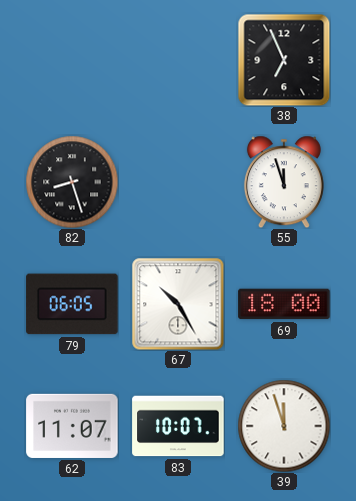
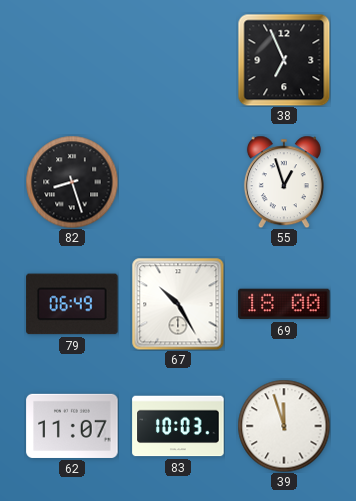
55: 11:57 -> 12:57
79: 06:05 -> 06:49
83: 10:07 -> 10:03
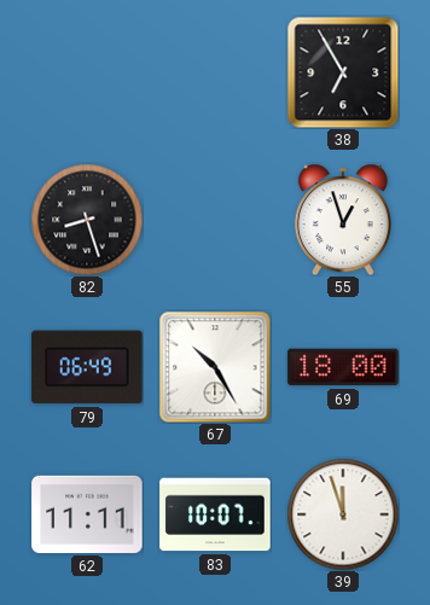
38: 6:56 -> 6:55
62: 11:07 -> 11:11
83: 10:03 -> 10:07
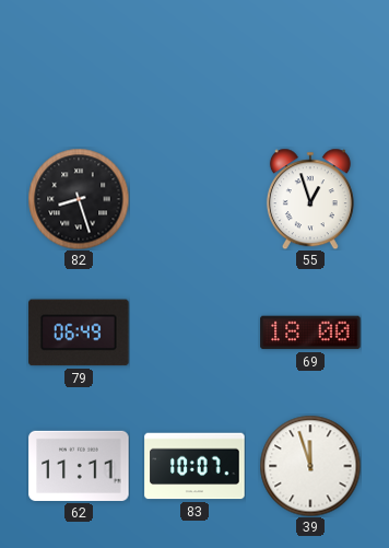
38: 6:55 -> none
67: 10:25 -> none
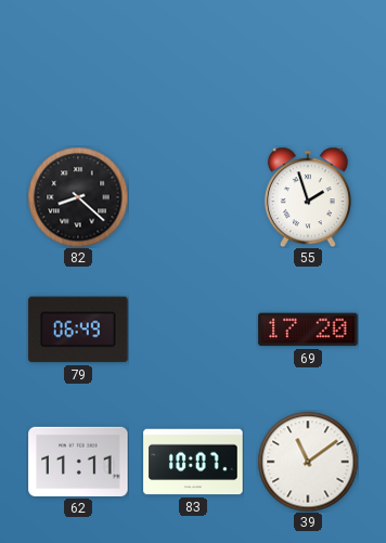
82: 8:27 -> 8:22
55: 12:57 -> 1:57
69: 18:00 -> 17:20
39: 11:57 -> 11:09
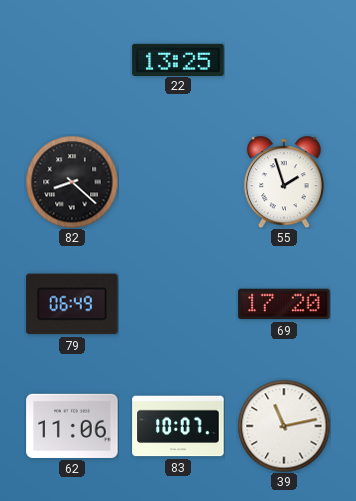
22: none -> 13:25
62: 11:11 -> 11:06
39: 11:09 -> 11:13
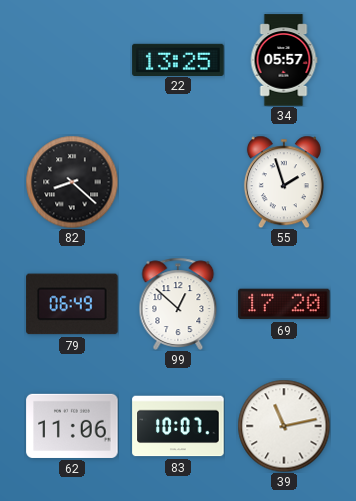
34: none -> 05:57
99: none -> 12:52
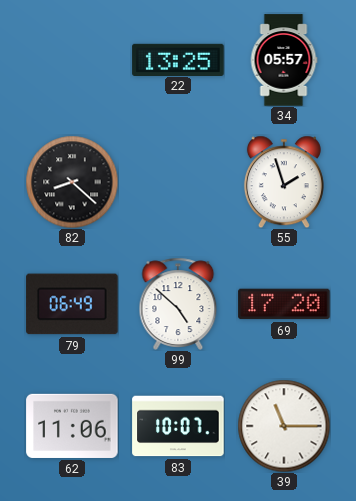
99: 12:52 -> 4:52
39: 11:13 -> 11:15
